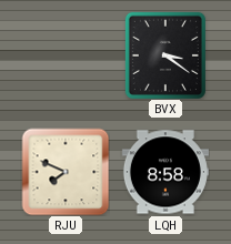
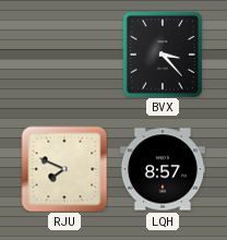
BVX: 3:21 -> 3:23
LQH: 8:58 -> 8:57
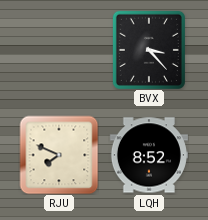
LQH: 8:57 -> 8:52
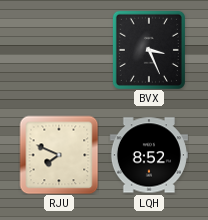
BVX: 3:23 -> 3:26
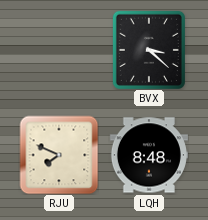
BVX: 3:26 -> 3:22
LQH: 8:52 -> 8:48
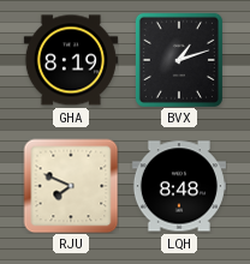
GHA: none -> 8:19
BVX: 3:22 -> 1:12
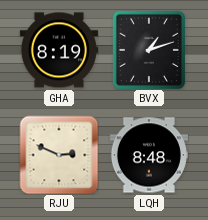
RJU: 7:49 -> 2:49
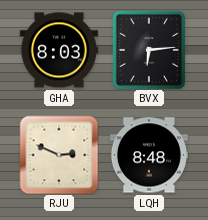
GHA: 8:19 -> 8:03
BVX: 1:12 -> 6:14
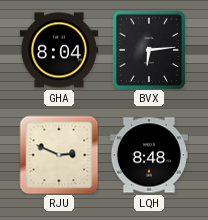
GHA: 8:03 -> 8:04
